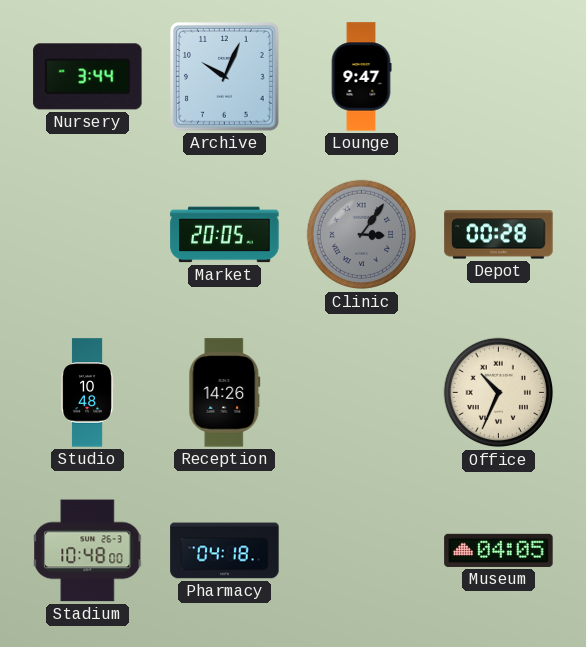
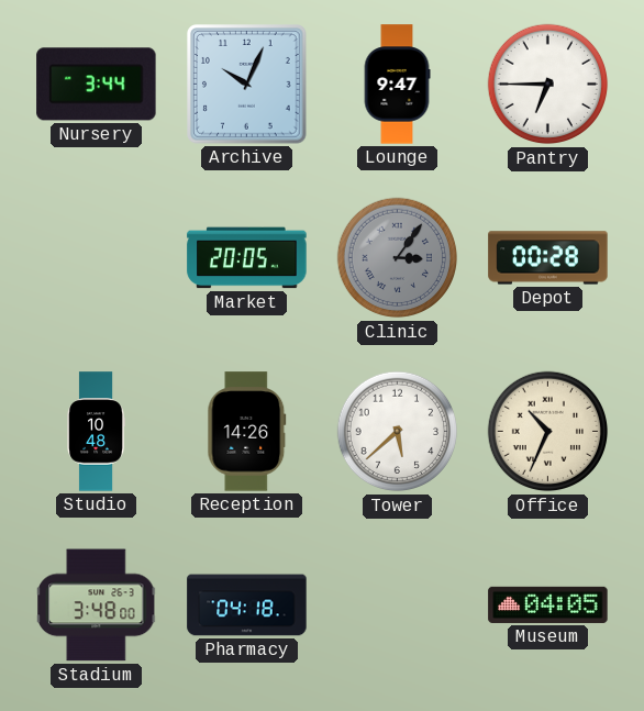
Pantry: none -> 6:45
Tower: none -> 5:38
Stadium: 10:48 -> 3:48
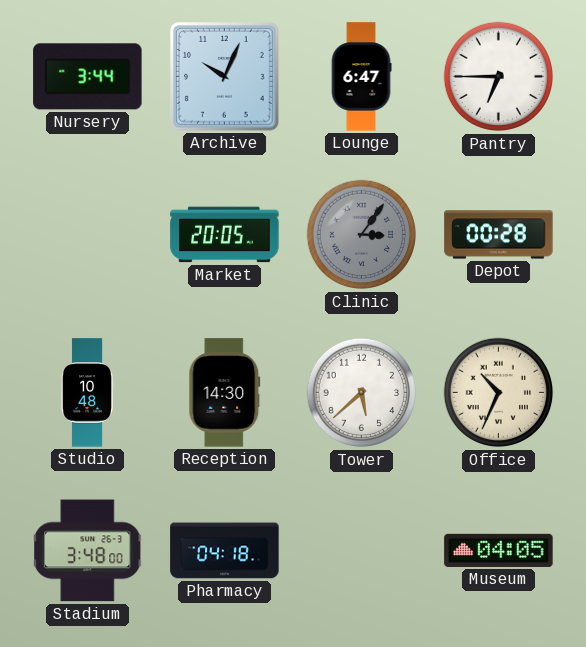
Lounge: 9:47 -> 6:47
Reception: 14:26 -> 14:30
